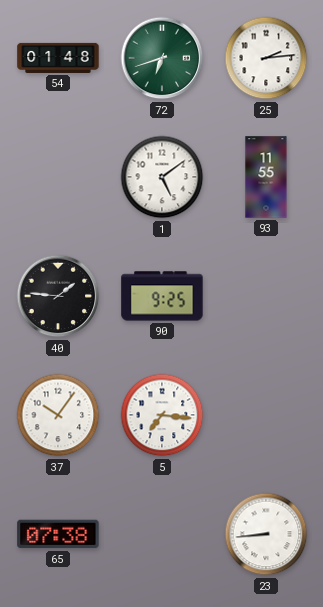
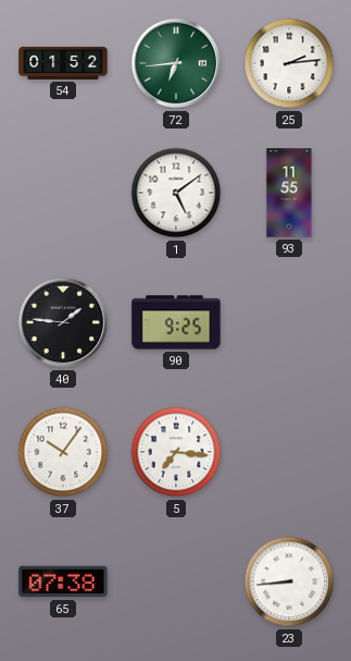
54: 01:48 -> 01:52
72: 6:42 -> 6:44
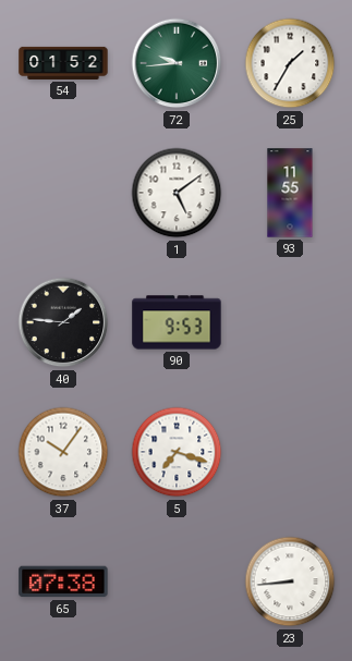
72: 6:44 -> 9:44
25: 2:14 -> 1:35
90: 9:25 -> 9:53
5: 7:16 -> 7:18
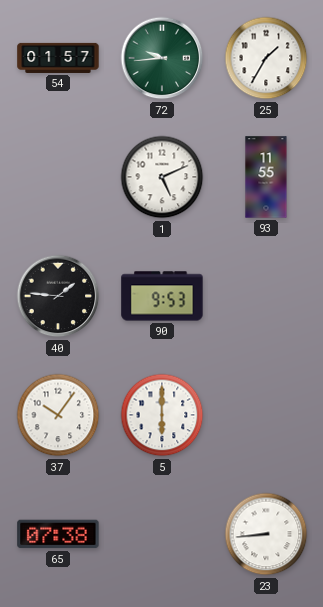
54: 01:52 -> 01:57
1: 5:09 -> 5:11
5: 7:18 -> 6:00
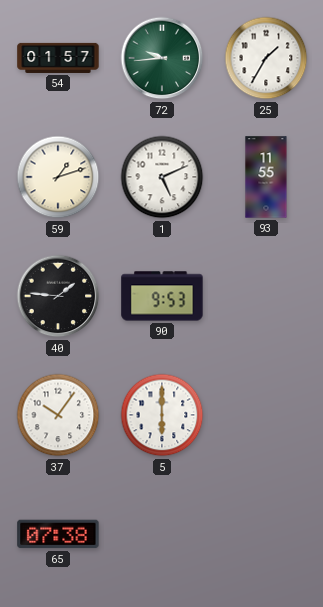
59: none -> 1:12
23: 8:44 -> none
